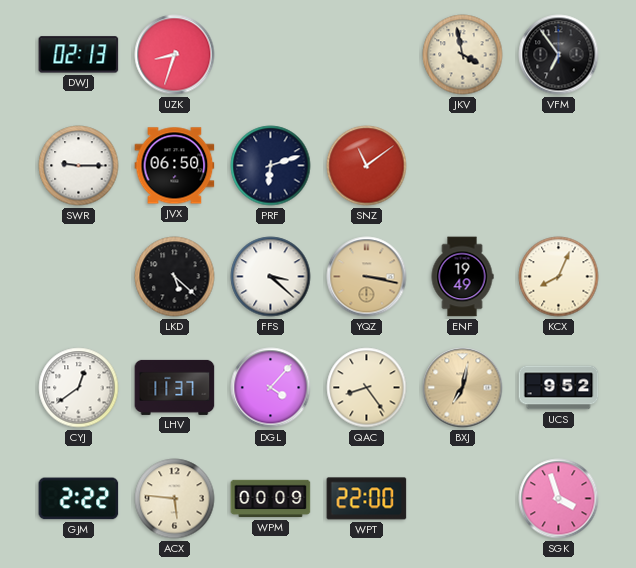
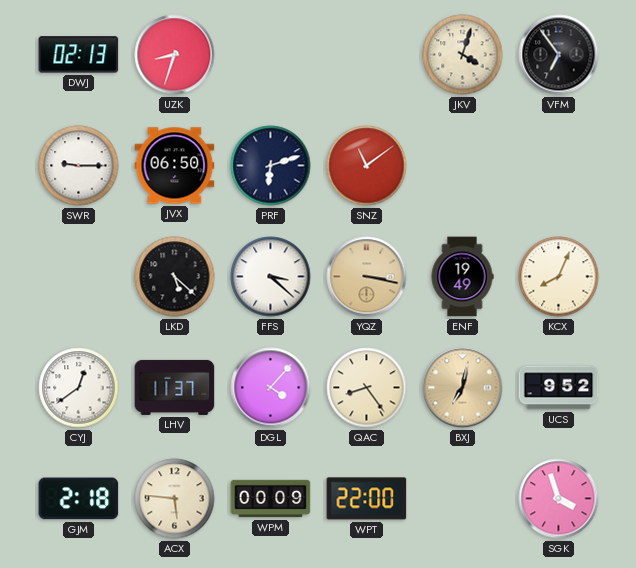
JKV: 3:58 -> 4:03
GJM: 2:22 -> 2:18
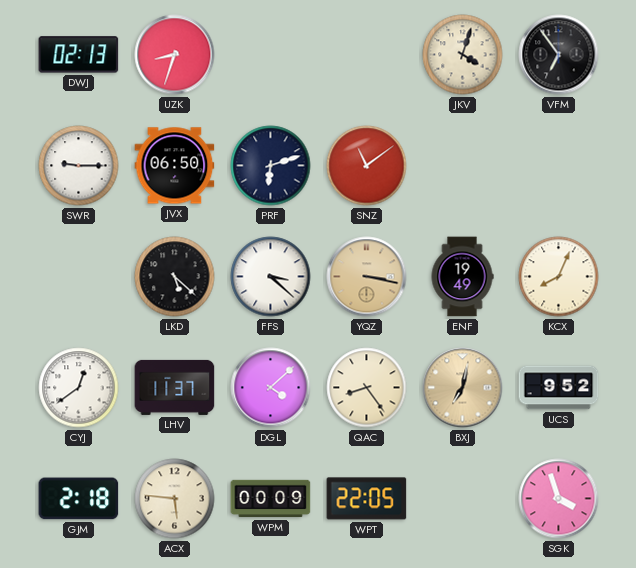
DGL: 4:07 -> 4:08
WPT: 22:00 -> 22:05
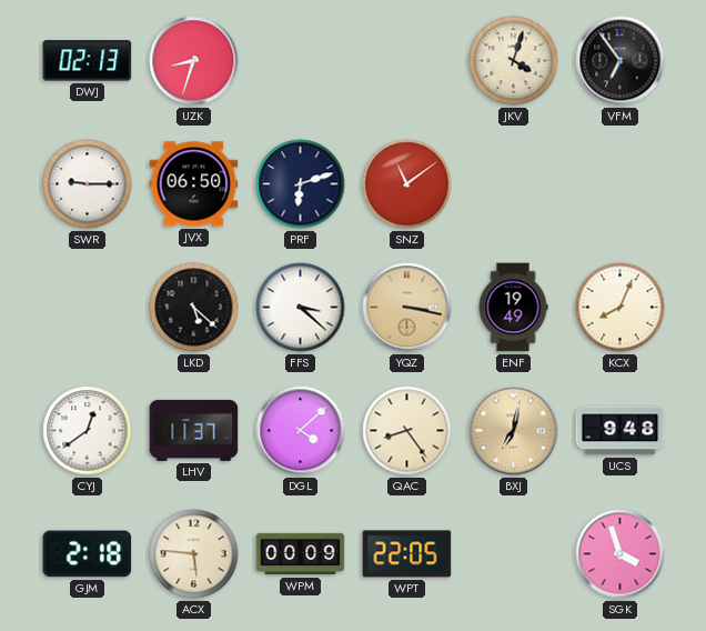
UCS: 9:52 -> 9:48
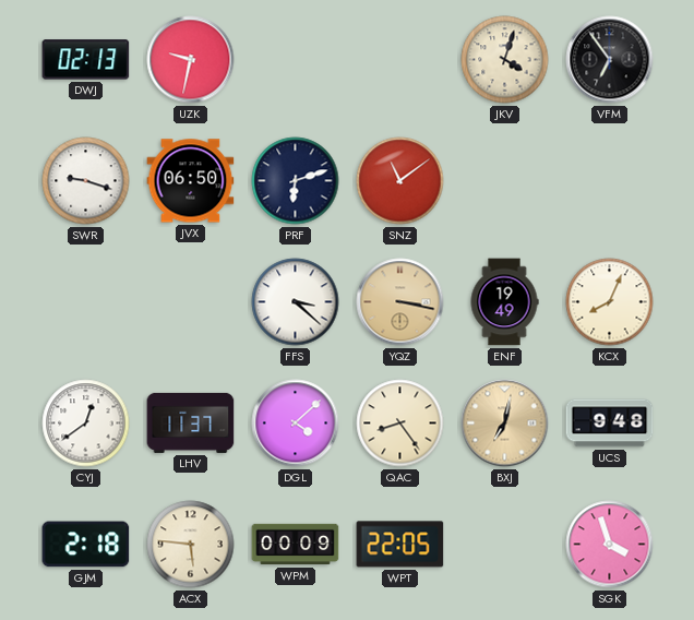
UZK: 8:33 -> 9:32
SWR: 9:15 -> 9:18
LKD: 5:22 -> none
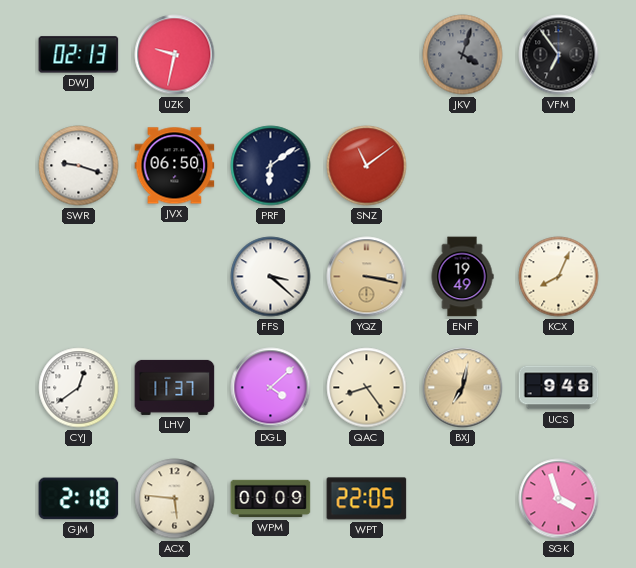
JKV dial: cream -> grey
PRF: 6:12 -> 6:09
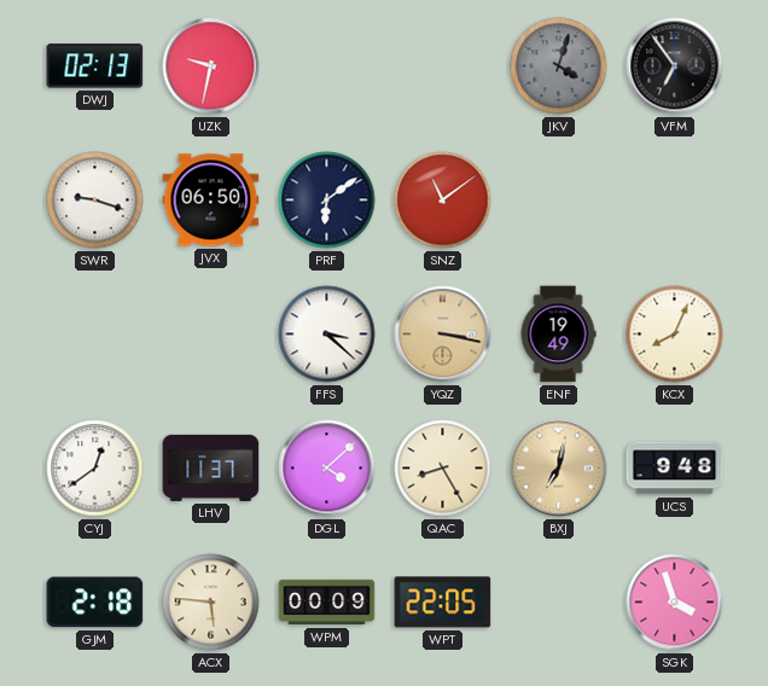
QAC: 8:24 -> 8:25
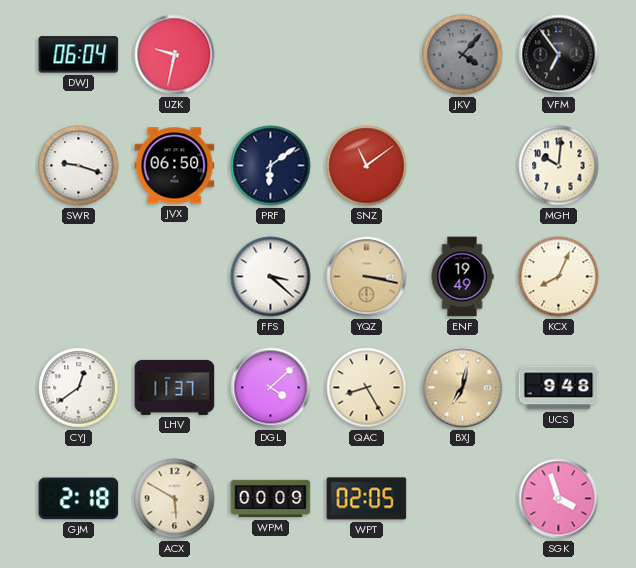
DWJ: 02:13 -> 06:04
JKV: 4:03 -> 4:07
MGH: none -> 10:01
ACX: 5:46 -> 5:50
WPT: 22:05 -> 02:05
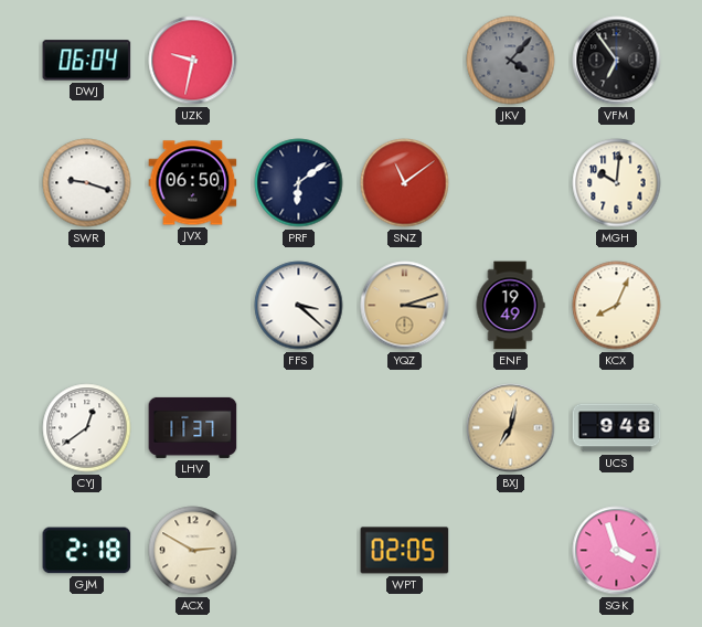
YQZ: 3:17 -> 3:12
DGL: 4:08 -> none
QAC: 8:25 -> none
ACX: 5:50 -> 2:50
WPM: 00:09 -> none
